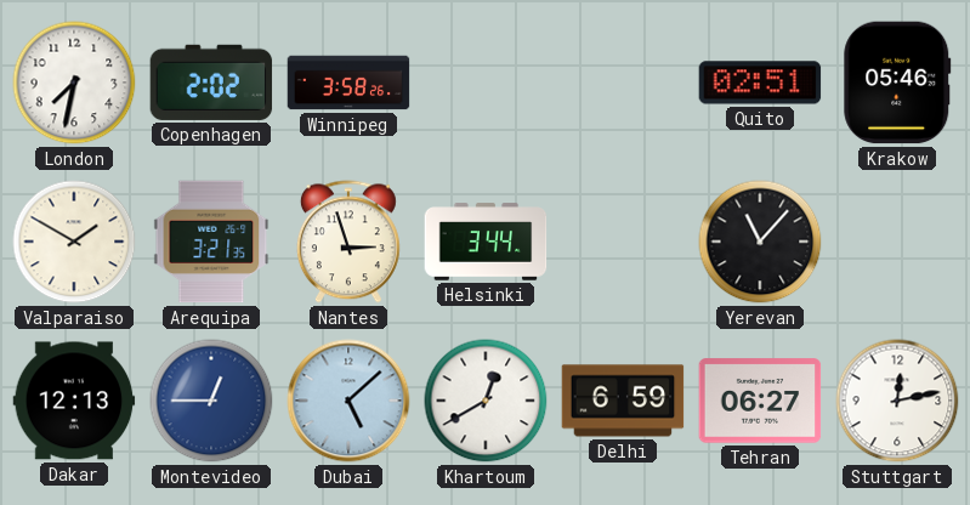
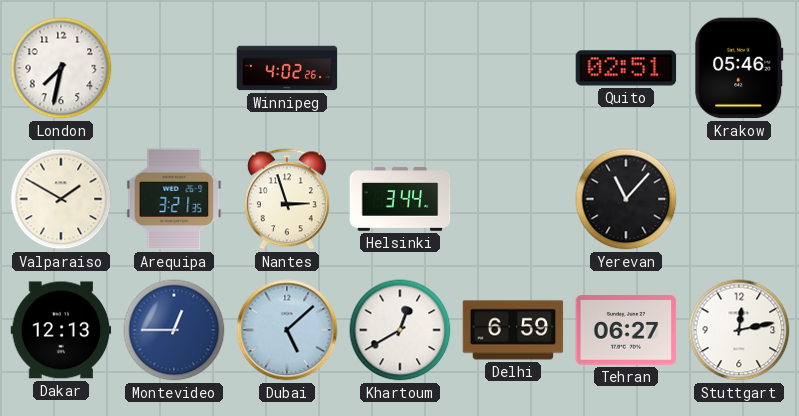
Copenhagen: 2:02 -> none
Winnipeg: 3:58 -> 4:02
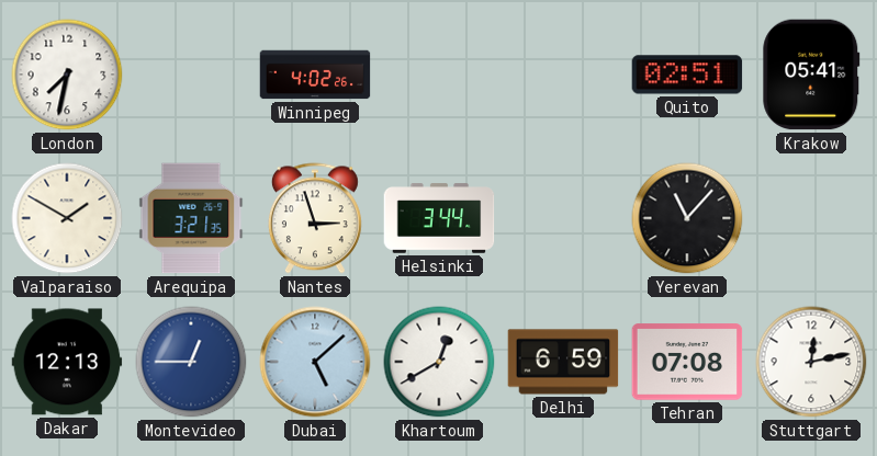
Krakow: 05:46 -> 05:41
Tehran: 06:27 -> 07:08
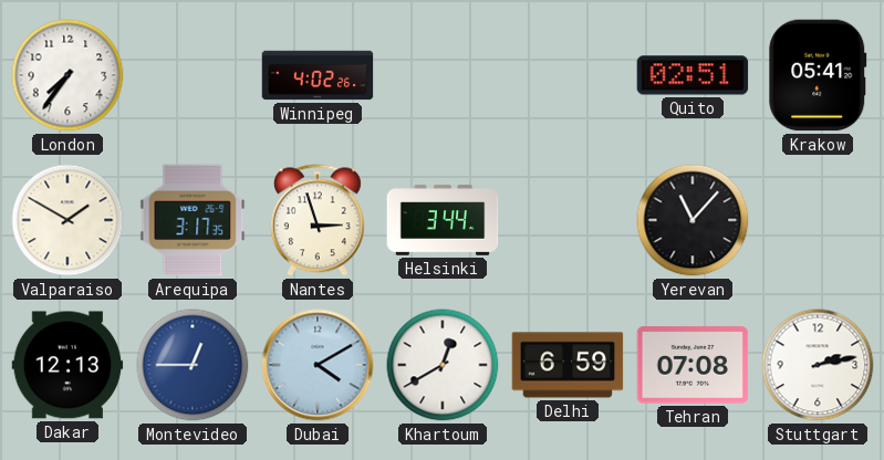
London: 7:32 -> 7:36
Arequipa: 3:21 -> 3:17
Dubai: 5:08 -> 4:10
Stuttgart: 12:13 -> 2:13
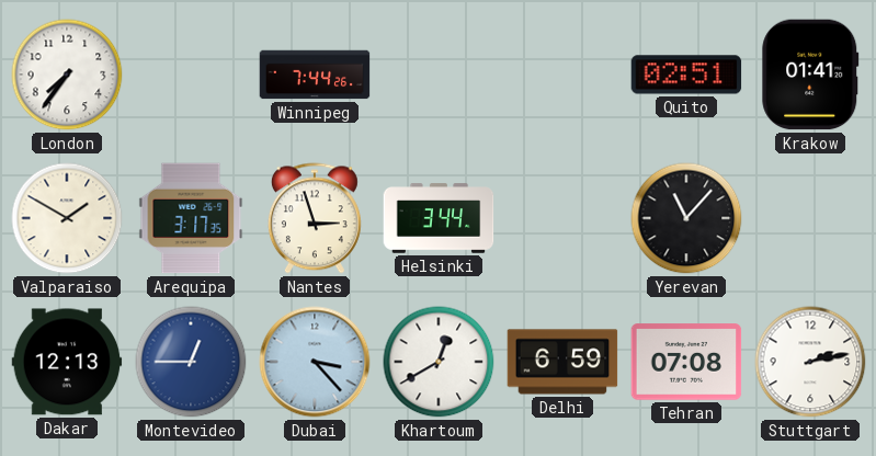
Winnipeg: 4:02 -> 7:44
Krakow: 05:41 -> 01:41
Dubai: 4:10 -> 3:23
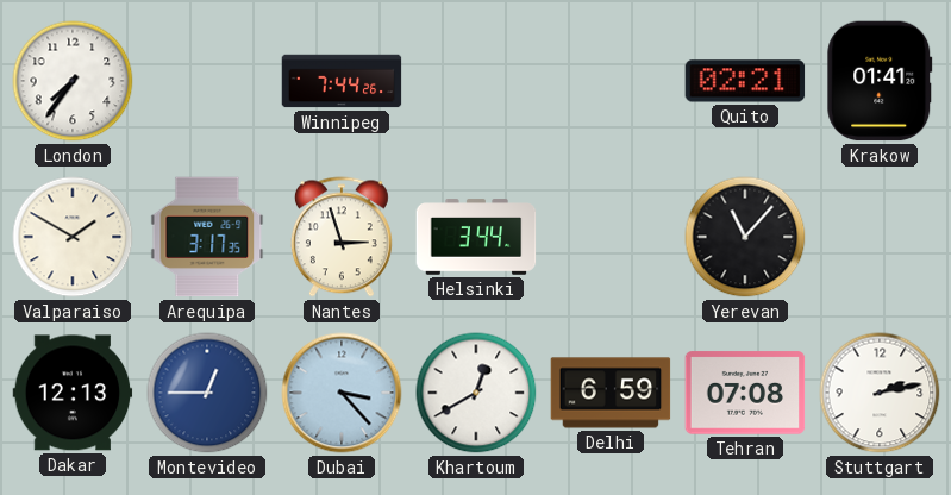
Quito: 02:51 -> 02:21
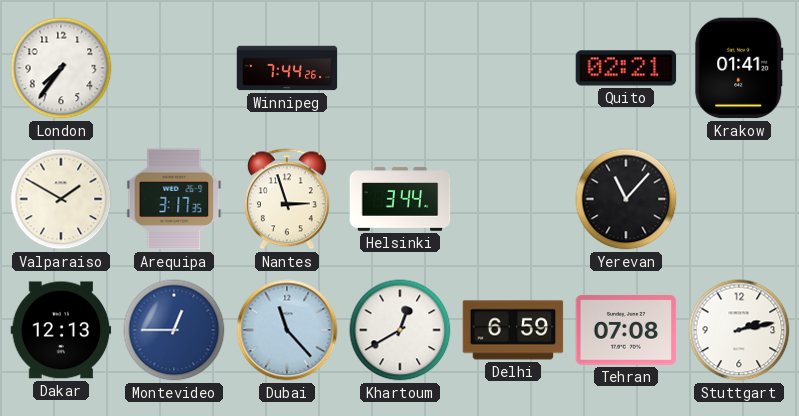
Dubai: 3:23 -> 11:23
